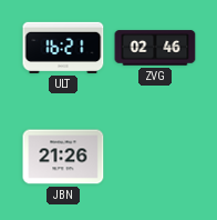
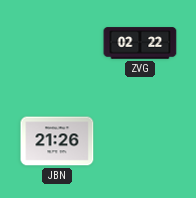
ULT: 16:21 -> none
ZVG: 02:46 -> 02:22
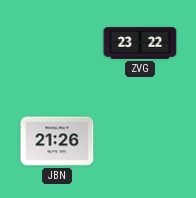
ZVG: 02:22 -> 23:22
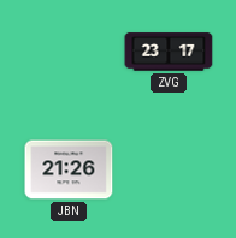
ZVG: 23:22 -> 23:17
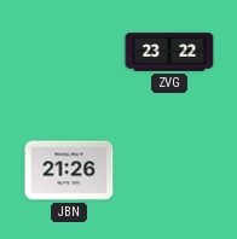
ZVG: 23:17 -> 23:22
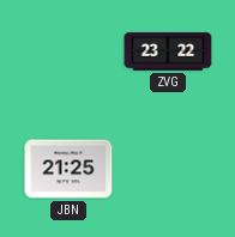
JBN: 21:26 -> 21:25
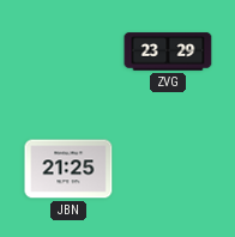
ZVG: 23:22 -> 23:29
